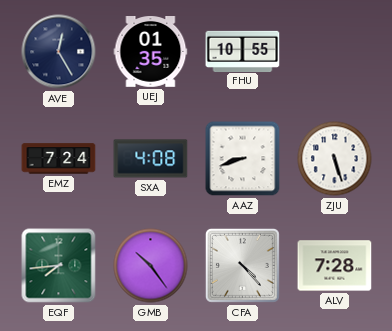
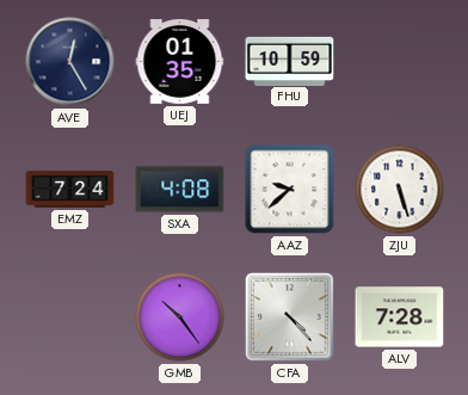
FHU: 10:55 -> 10:59
AAZ: 8:42 -> 9:38
EQF: 7:44 -> none
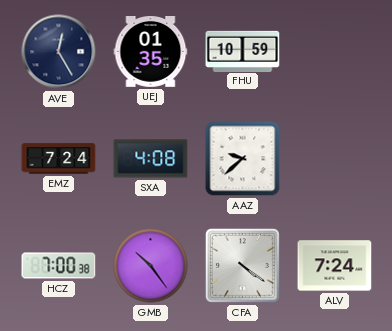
ZJU: 5:27 -> none
HCZ: none -> 7:00
CFA: 4:23 -> 4:21
ALV: 7:28 -> 7:24
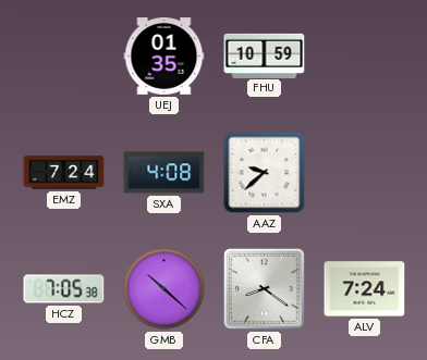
AVE: 12:25 -> none
HCZ: 7:00 -> 7:05
GMB: 10:24 -> 10:22
CFA: 4:21 -> 8:21
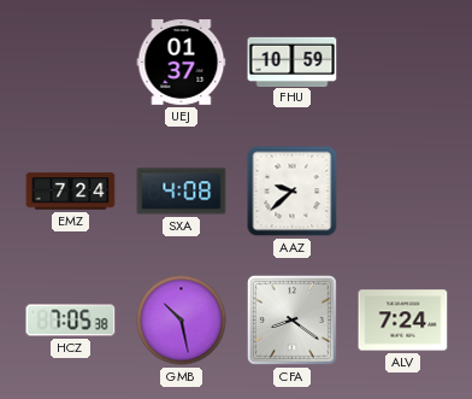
UEJ: 01:35 -> 01:37
GMB: 10:22 -> 10:28
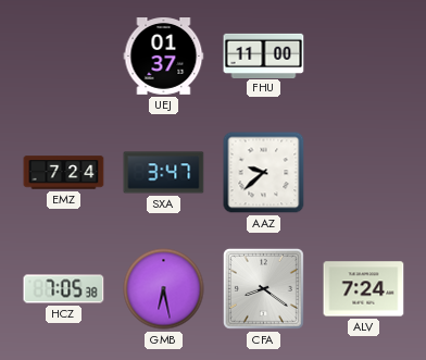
FHU: 10:59 -> 11:00
SXA: 4:08 -> 3:47
GMB: 10:28 -> 6:28
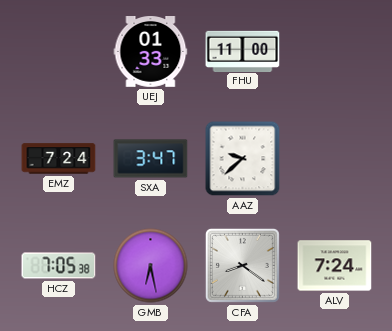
UEJ: 01:37 -> 01:33
